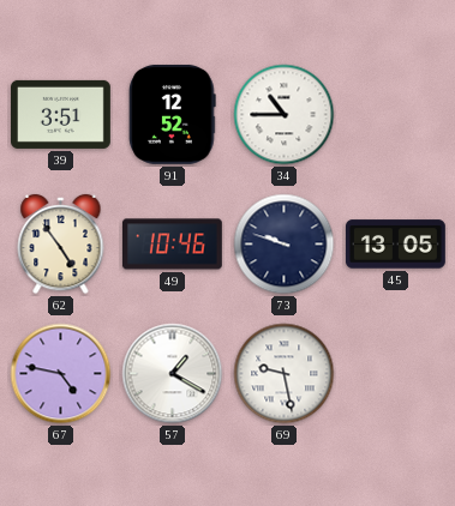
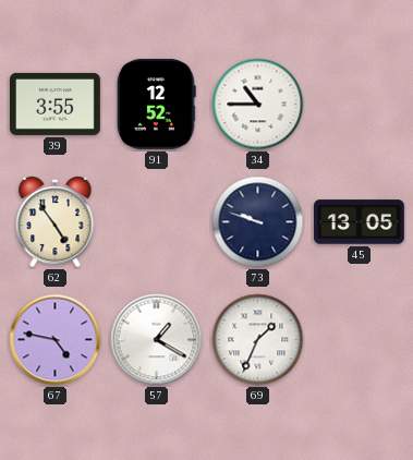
39: 3:51 -> 3:55
49: 10:46 -> none
69: 9:28 -> 1:34
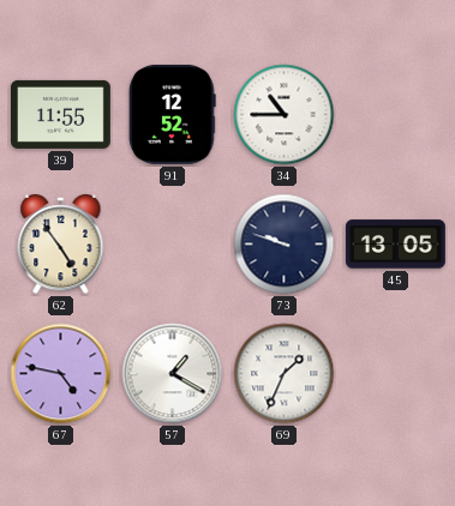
39: 3:55 -> 11:55
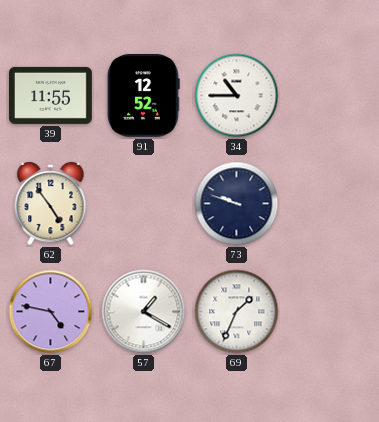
45: 13:05 -> none
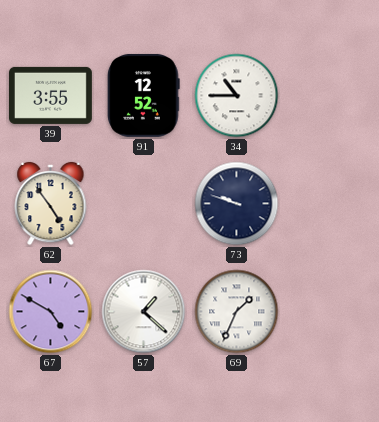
39: 11:55 -> 3:55
67: 4:47 -> 4:50
57: 1:20 -> 1:22
